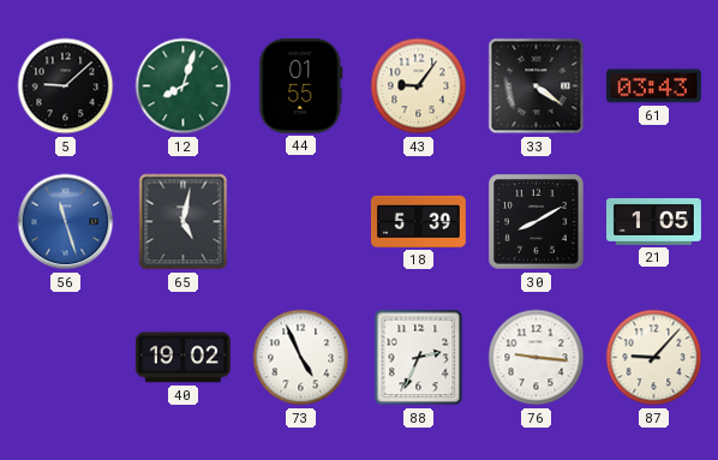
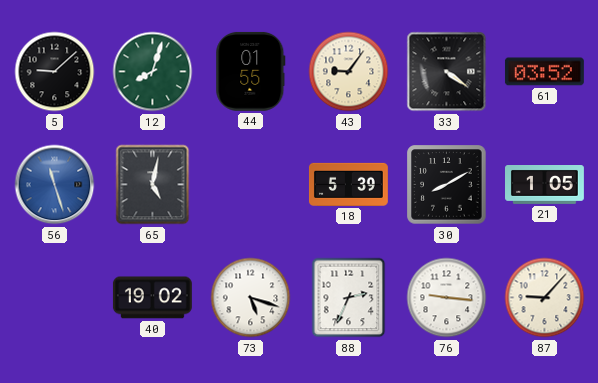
61: 03:43 -> 03:52
73: 4:56 -> 5:18
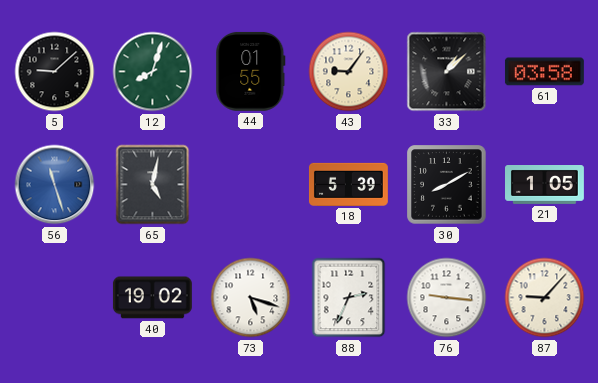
33: 4:21 -> 1:08
61: 03:52 -> 03:58
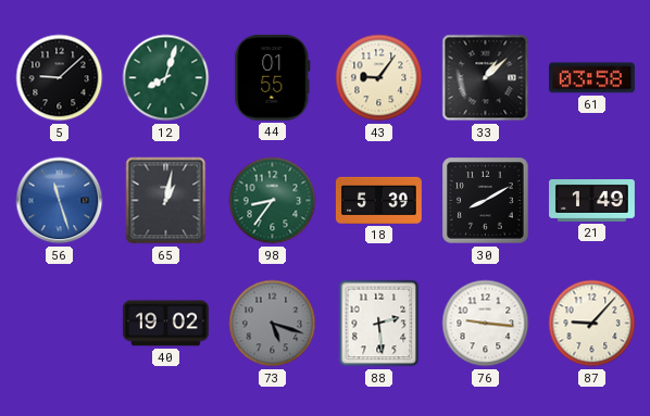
65: 5:02 -> 1:02
98: none -> 8:36
21: 1:05 -> 1:49
73 dial: white -> grey
88: 2:34 -> 2:29
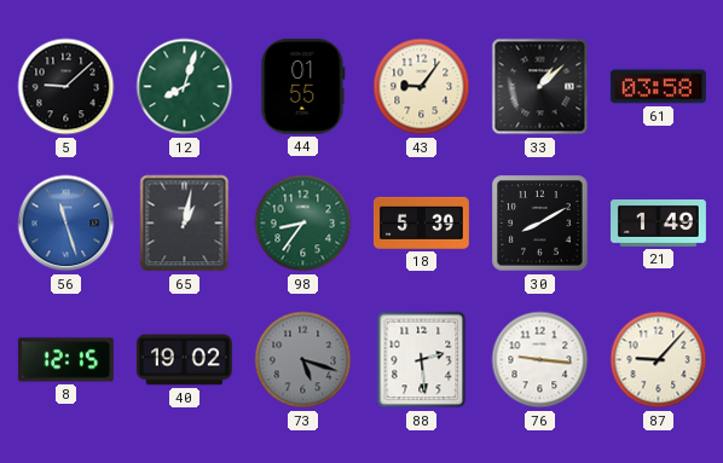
8: none -> 12:15
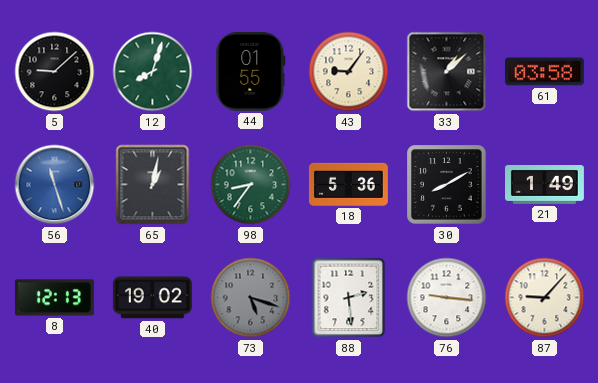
18: 5:39 -> 5:36
8: 12:15 -> 12:13
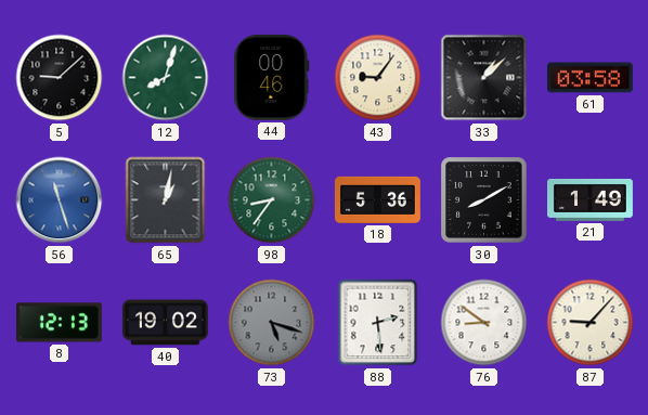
44: 01:55 -> 00:46
76: 9:16 -> 8:51
